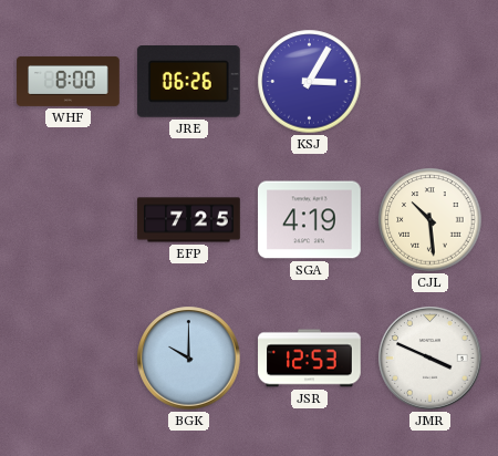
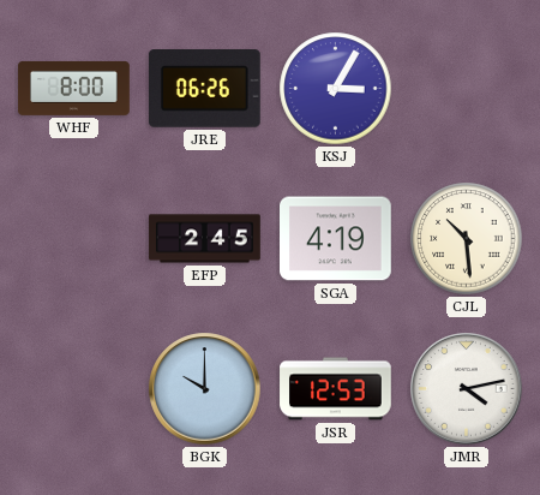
EFP: 7:25 -> 2:45
JMR: 3:49 -> 4:13
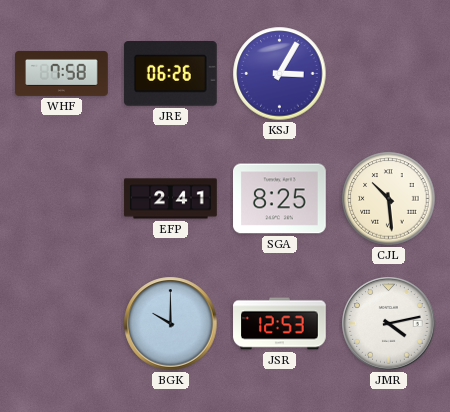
WHF: 8:00 -> 7:58
EFP: 2:45 -> 2:41
SGA: 4:19 -> 8:25
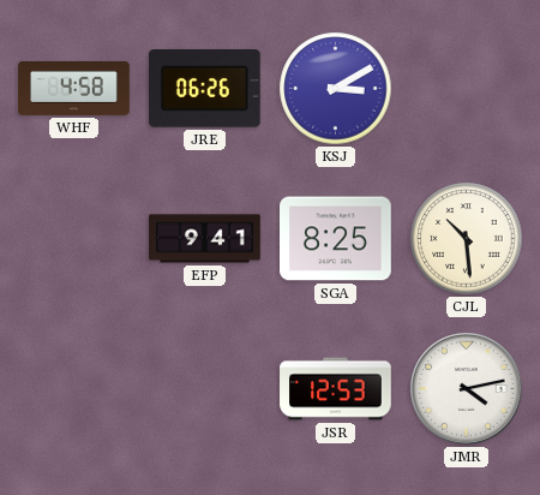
WHF: 7:58 -> 4:58
KSJ: 3:05 -> 3:10
EFP: 2:41 -> 9:41
BGK: 10:00 -> none
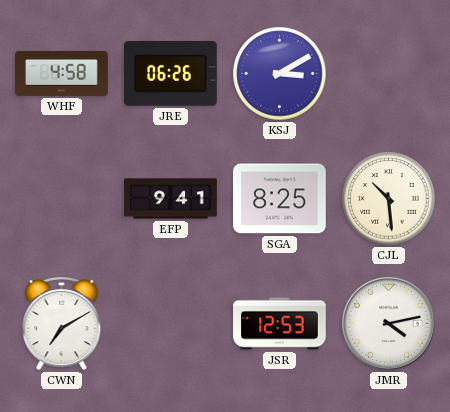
CWN: none -> 7:10
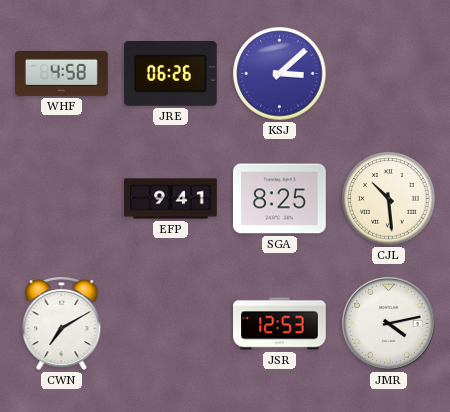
KSJ: 3:10 -> 3:08
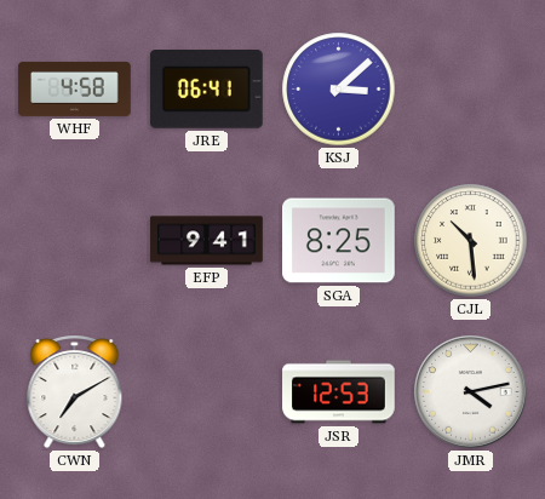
JRE: 06:26 -> 06:41
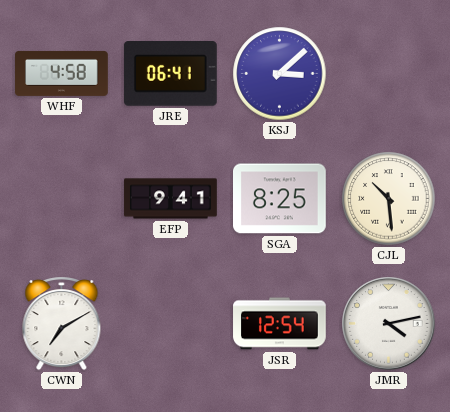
JSR: 12:53 -> 12:54
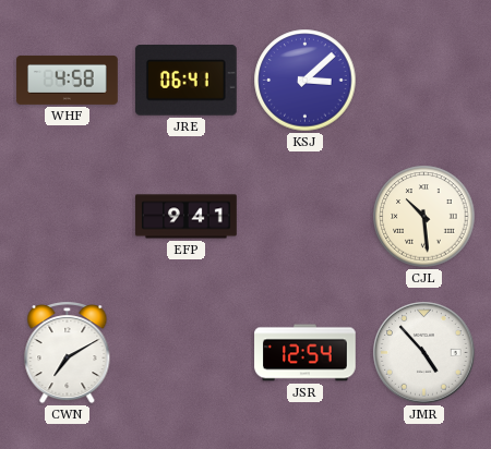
SGA: 8:25 -> none
JMR: 4:13 -> 4:53
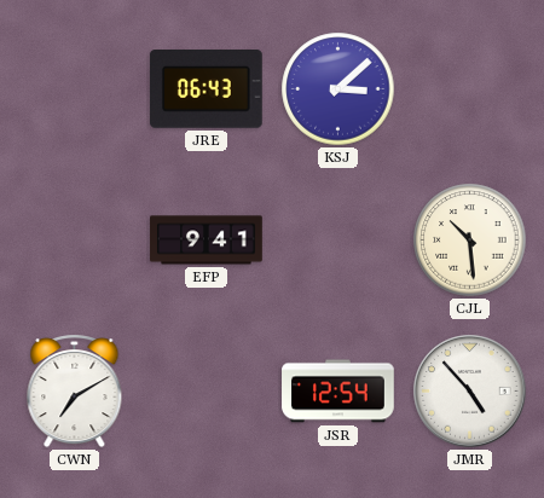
WHF: 4:58 -> none
JRE: 06:41 -> 06:43
